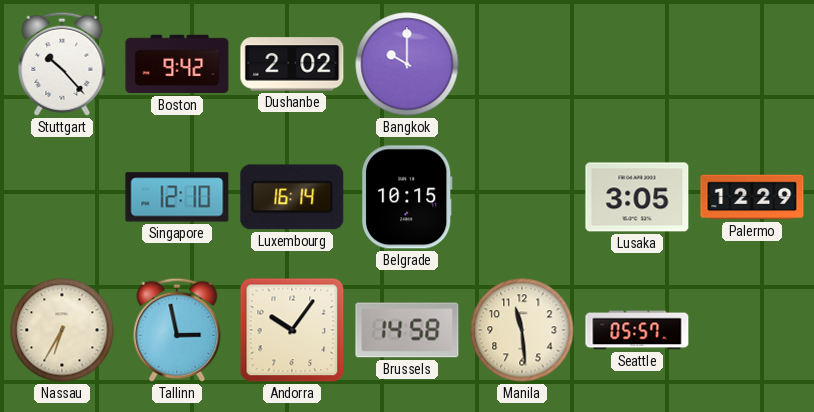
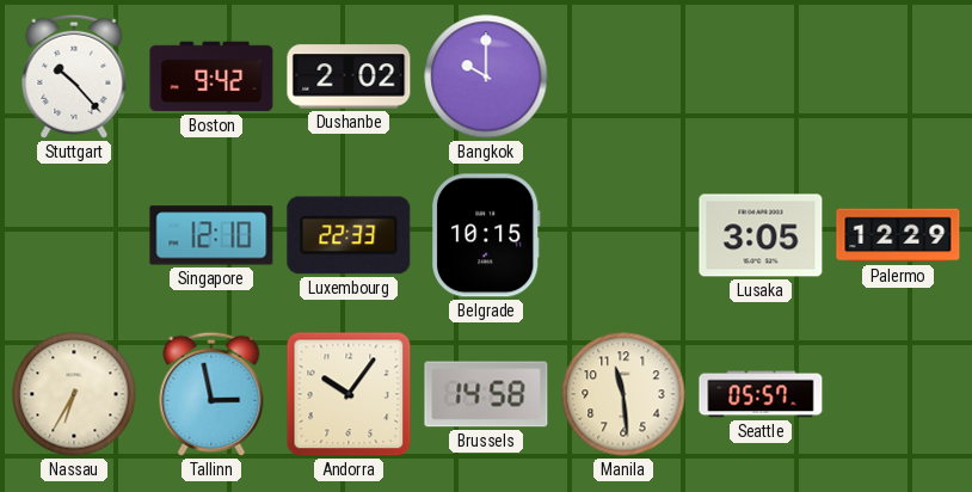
Luxembourg: 16:14 -> 22:33
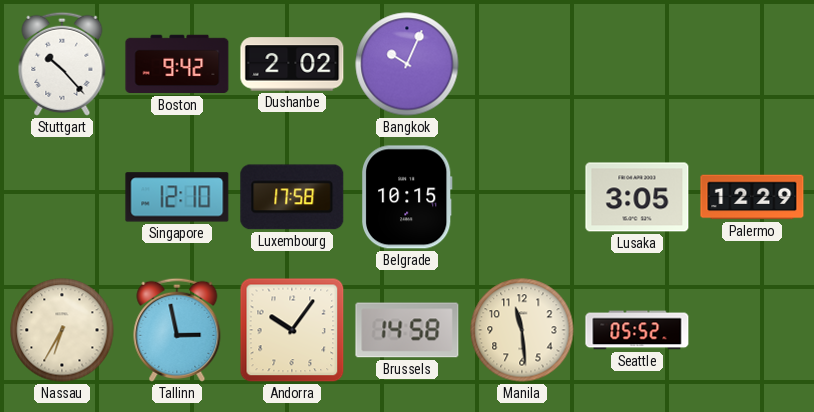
Bangkok: 10:00 -> 10:04
Luxembourg: 22:33 -> 17:58
Seattle: 05:57 -> 05:52
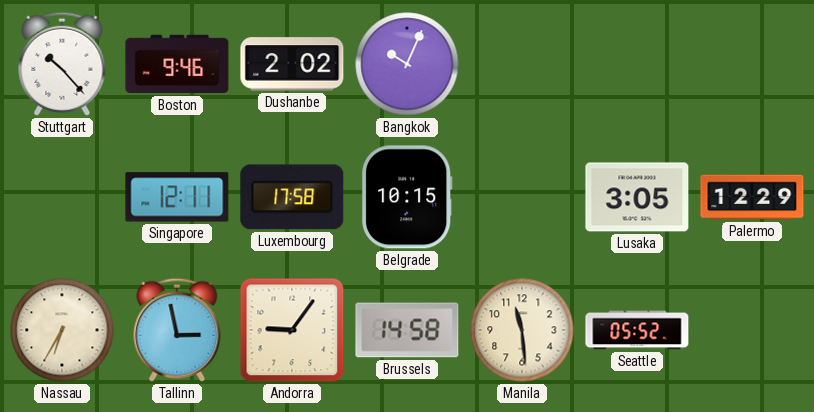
Boston: 9:42 -> 9:46
Singapore: 12:10 -> 12:11
Andorra: 10:06 -> 9:06
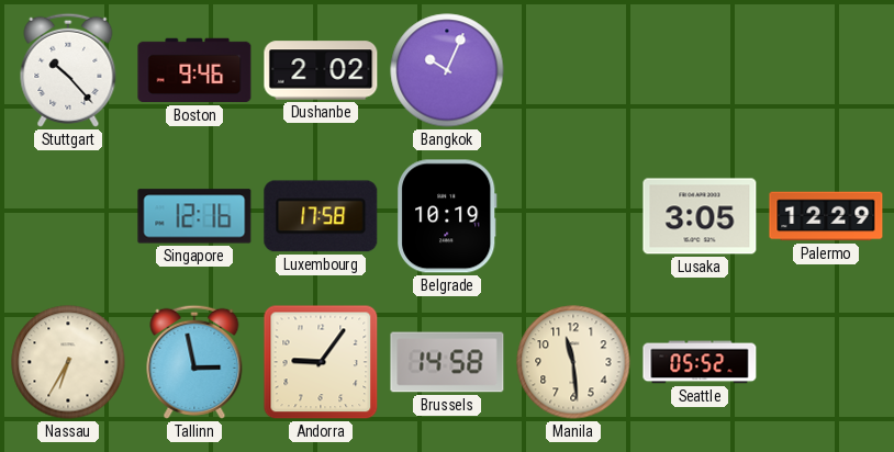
Singapore: 12:11 -> 12:16
Belgrade: 10:15 -> 10:19
